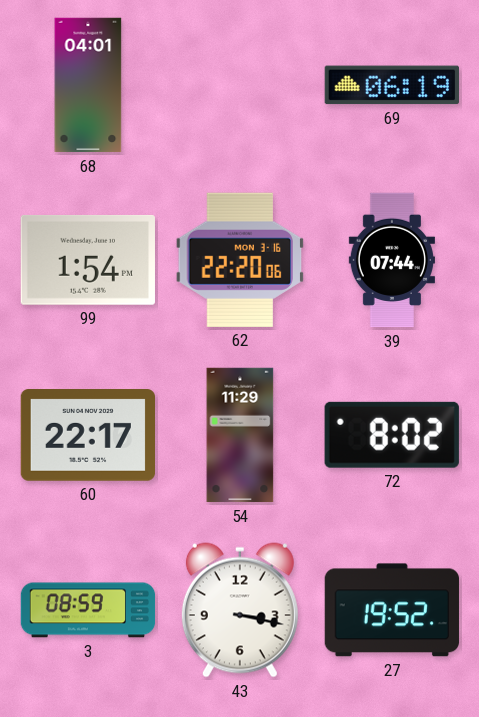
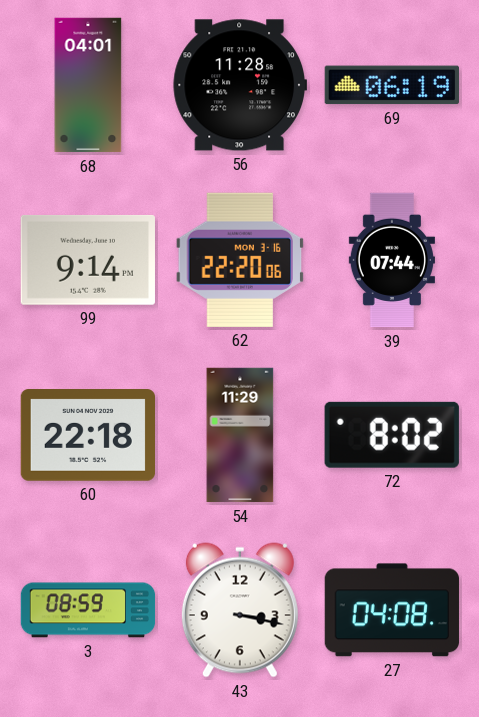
56: none -> 11:28
99: 1:54 -> 9:14
60: 22:17 -> 22:18
27: 19:52 -> 04:08
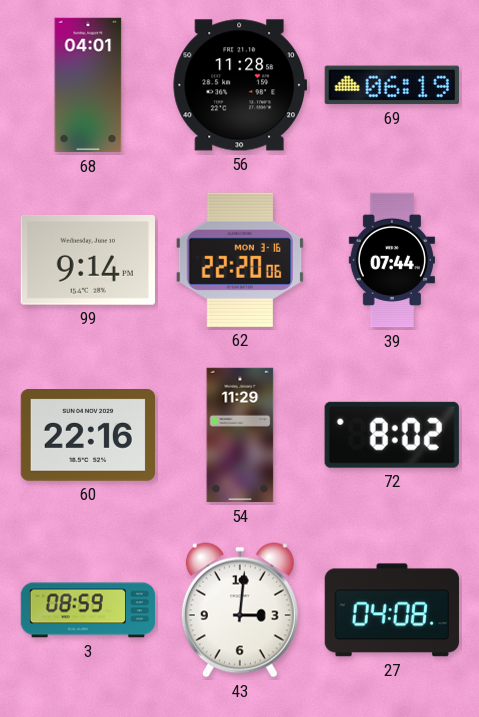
60: 22:18 -> 22:16
43: 3:17 -> 3:01
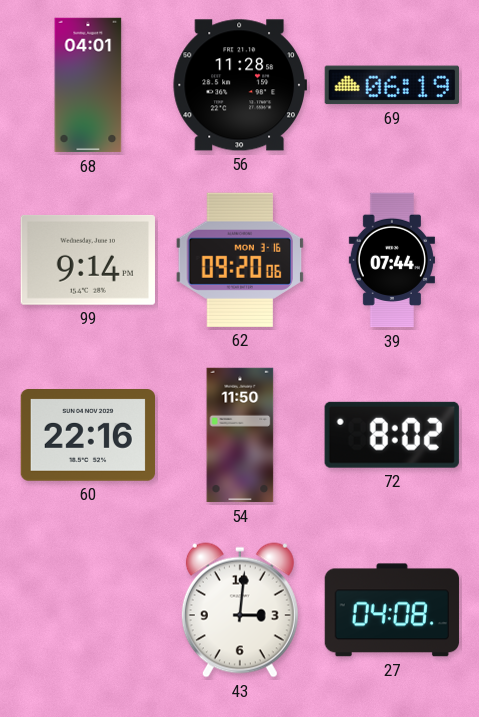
62: 22:20 -> 09:20
54: 11:29 -> 11:50
3: 08:59 -> none
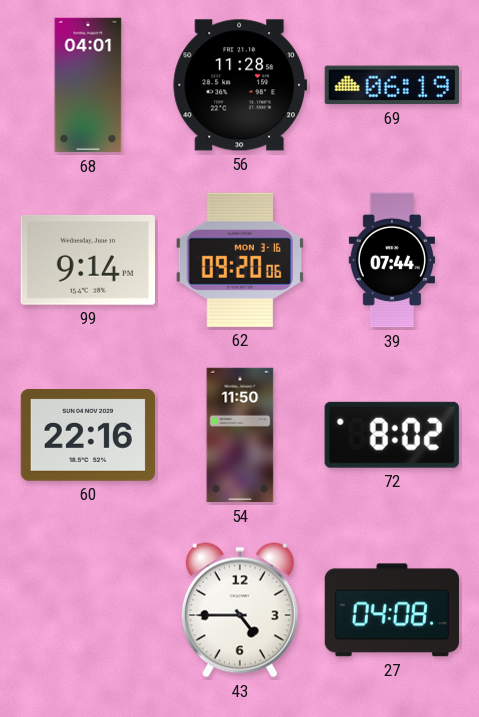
43: 3:01 -> 4:45
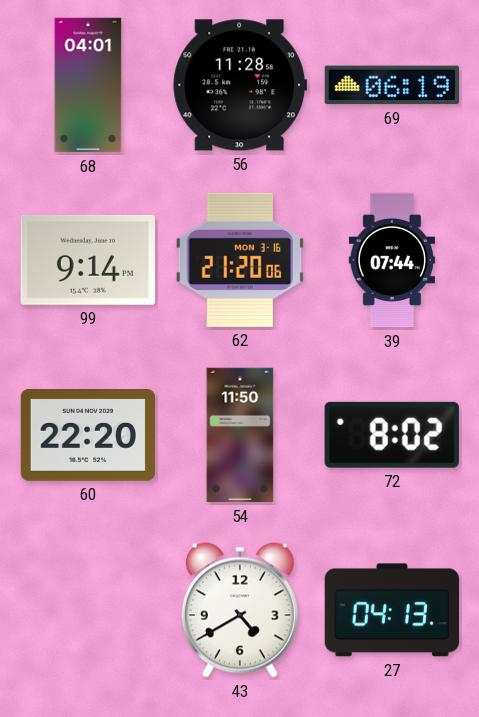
62: 09:20 -> 21:20
60: 22:16 -> 22:20
43: 4:45 -> 4:40
27: 04:08 -> 04:13
